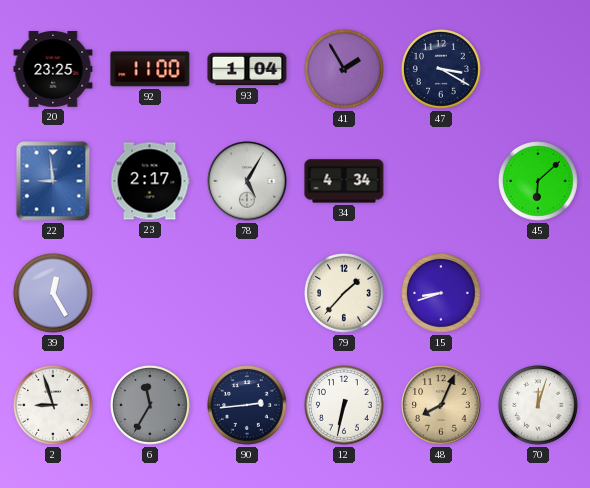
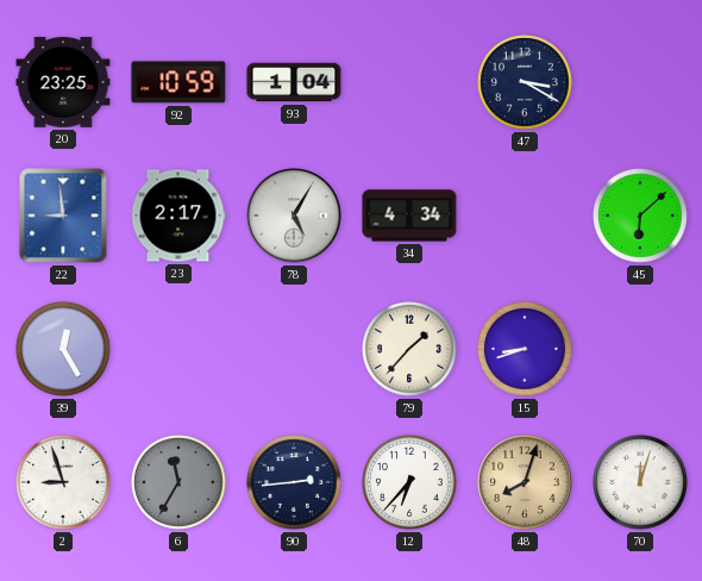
92: 11:00 -> 10:59
41: 1:55 -> none
12: 6:32 -> 6:37
48: 8:04 -> 8:03
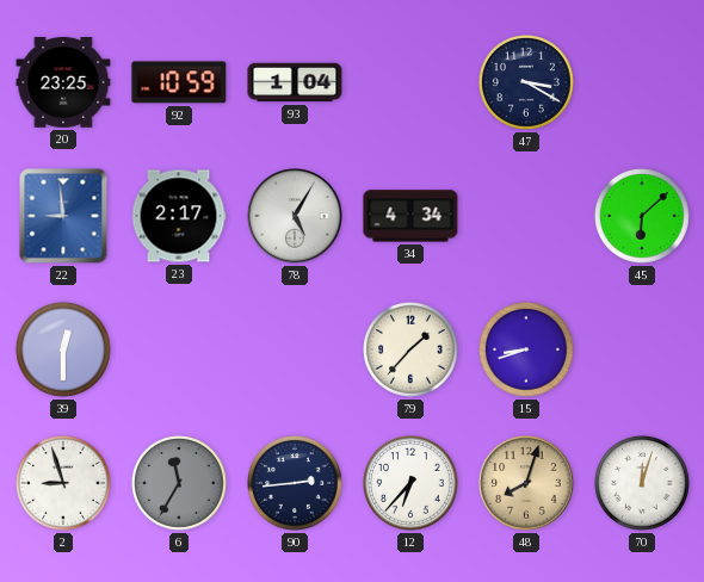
39: 12:25 -> 12:30
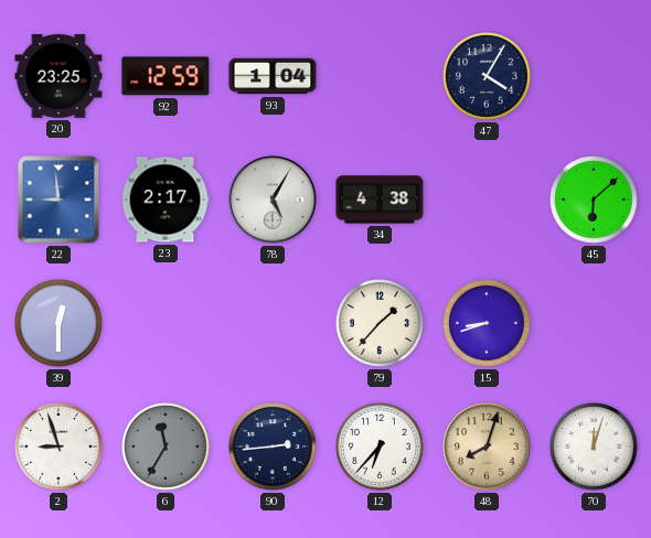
92: 10:59 -> 12:59
47: 3:20 -> 4:05
34: 4:34 -> 4:38
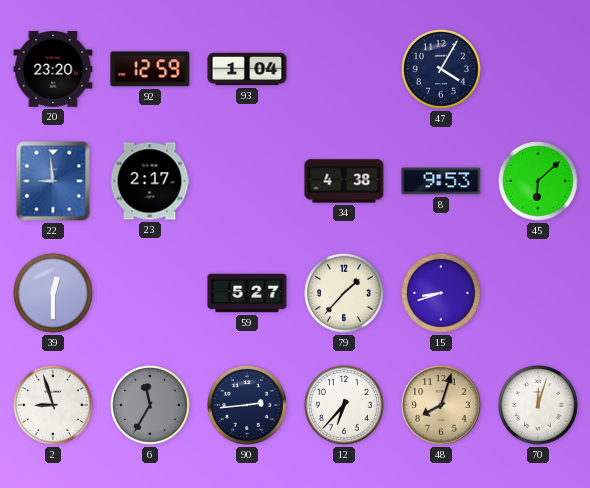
20: 23:25 -> 23:20
78: 5:05 -> none
8: none -> 9:53
59: none -> 5:27
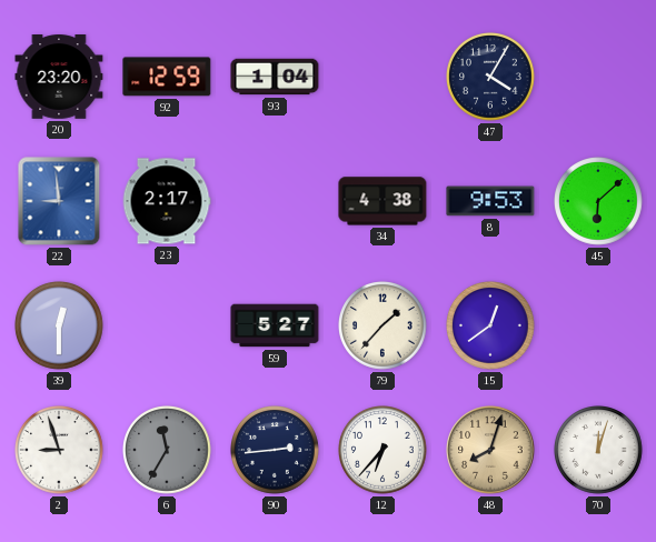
15: 8:42 -> 12:39
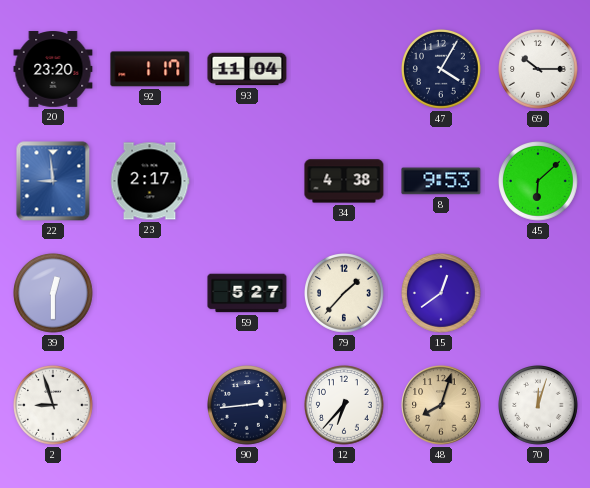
92: 12:59 -> 1:17
93: 1:04 -> 11:04
69: none -> 10:15
6: 11:35 -> none
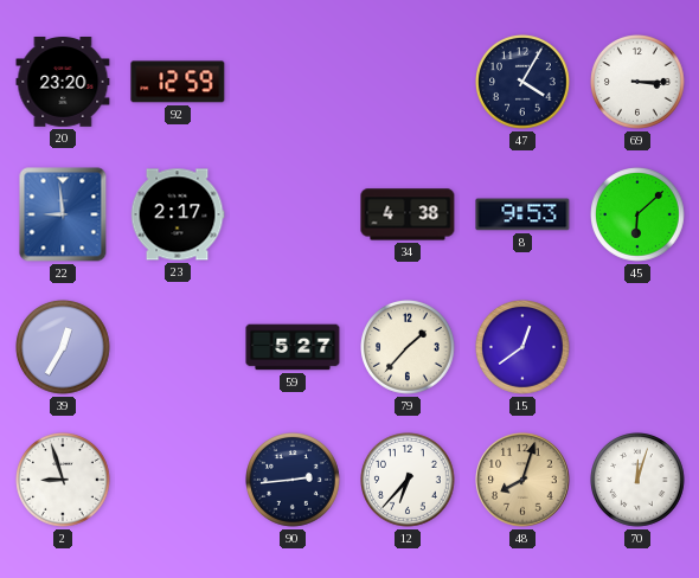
92: 1:17 -> 12:59
93: 11:04 -> none
69: 10:15 -> 3:15
39: 12:30 -> 12:35
